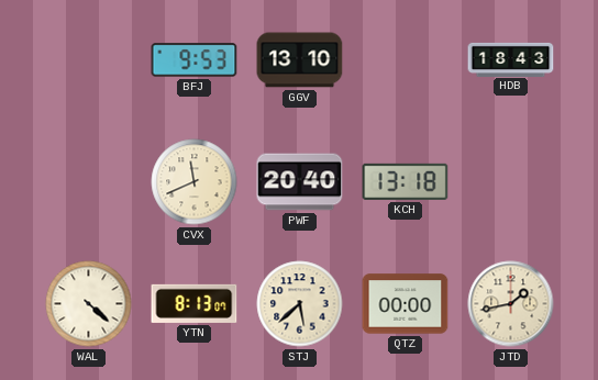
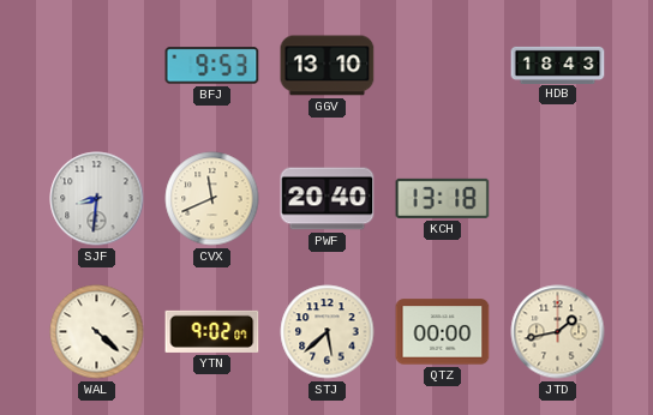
SJF: none -> 8:31
YTN: 8:13 -> 9:02
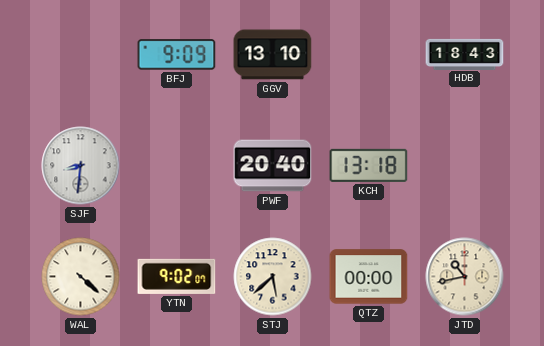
BFJ: 9:53 -> 9:09
CVX: 11:41 -> none
JTD: 1:43 -> 10:43
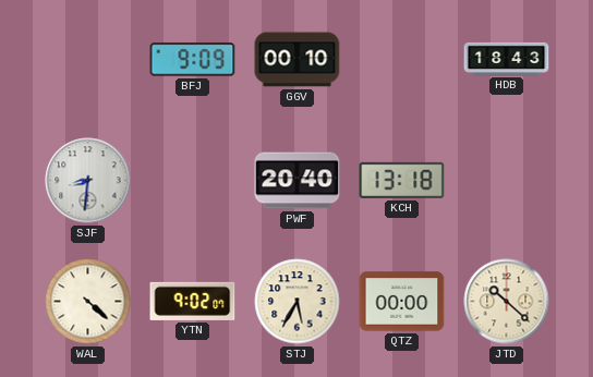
GGV: 13:10 -> 00:10
STJ: 5:38 -> 5:35
JTD: 10:43 -> 10:22
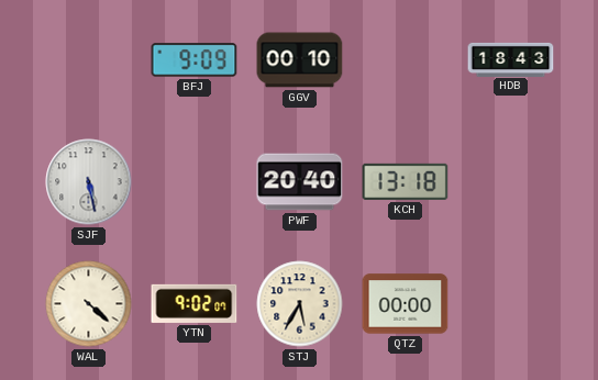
SJF: 8:31 -> 5:28
JTD: 10:22 -> none
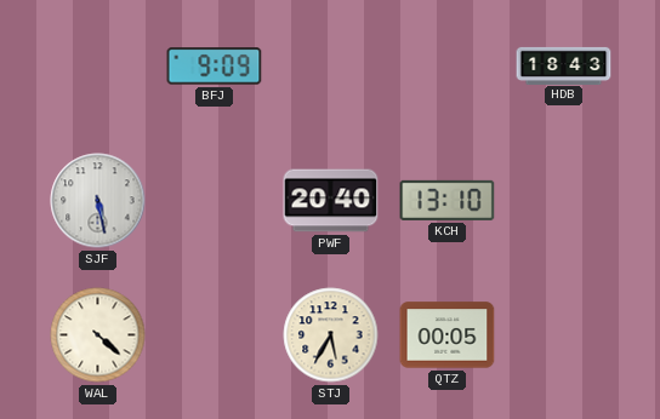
GGV: 00:10 -> none
KCH: 13:18 -> 13:10
YTN: 9:02 -> none
QTZ: 00:00 -> 00:05
